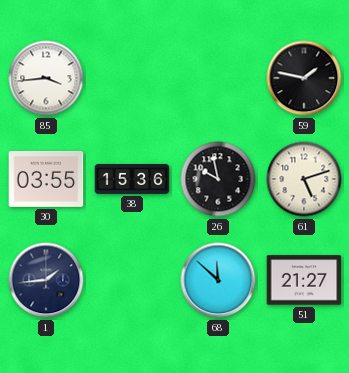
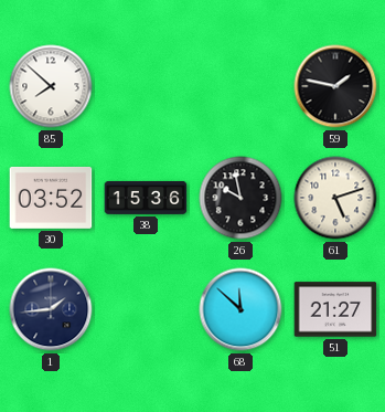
85: 3:44 -> 7:52
30: 03:55 -> 03:52
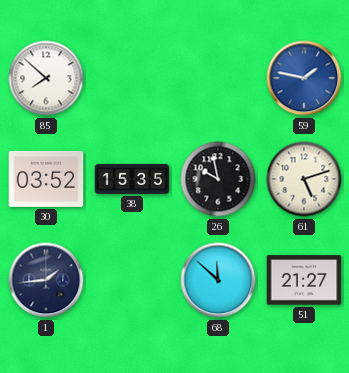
59 dial: black -> blue
38: 15:36 -> 15:35
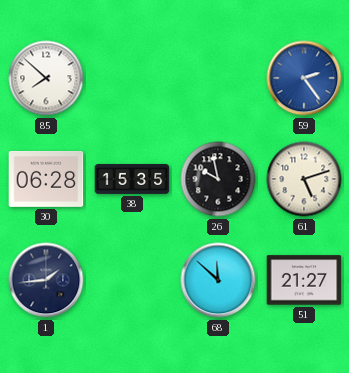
59: 1:47 -> 2:24
30: 03:52 -> 06:28
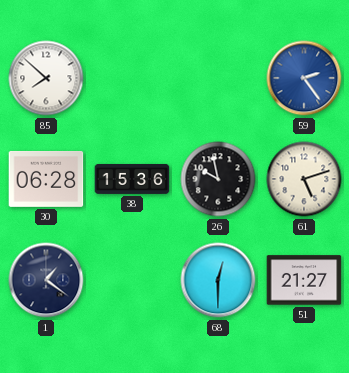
38: 15:35 -> 15:36
1: 1:44 -> 1:21
68: 11:52 -> 12:30
